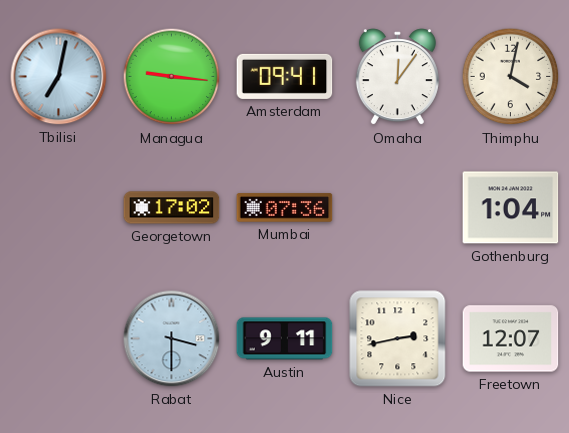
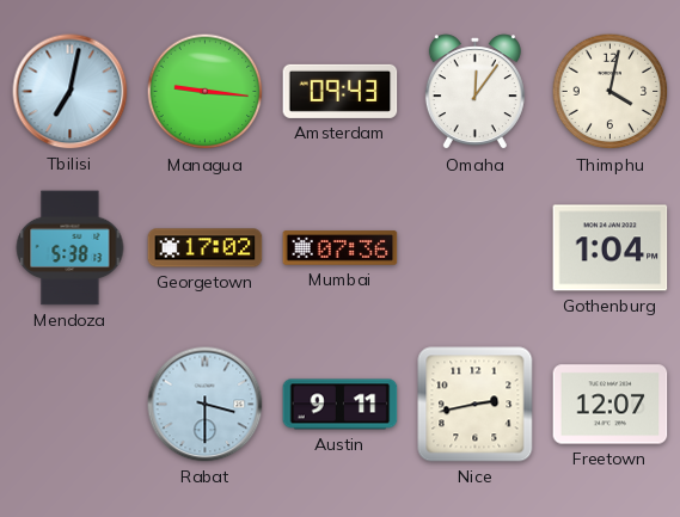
Amsterdam: 09:41 -> 09:43
Mendoza: none -> 5:38
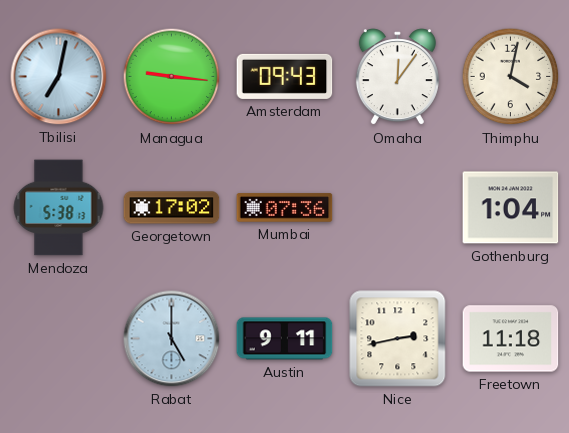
Rabat: 3:30 -> 5:00
Freetown: 12:07 -> 11:18
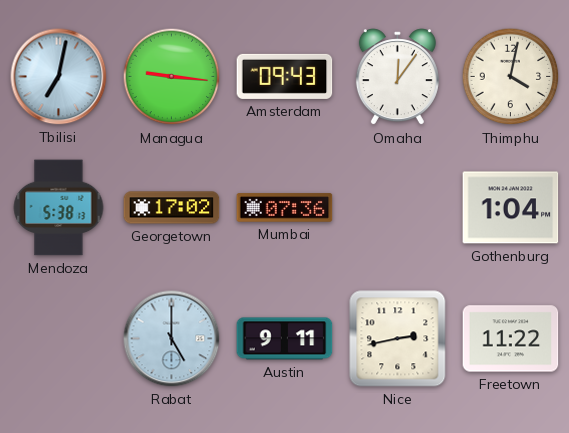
Freetown: 11:18 -> 11:22
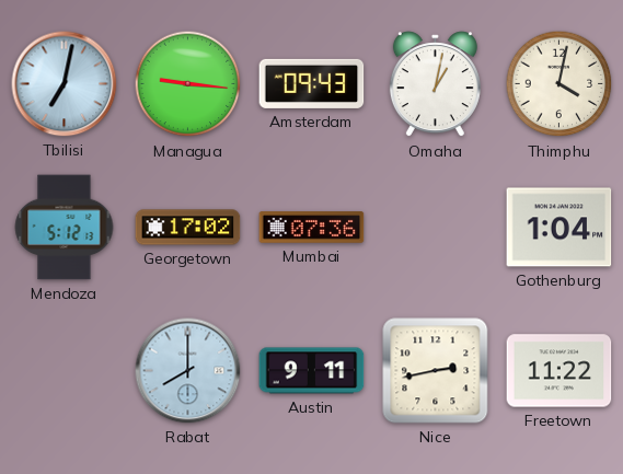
Omaha: 12:06 -> 1:02
Mendoza: 5:38 -> 5:12
Rabat: 5:00 -> 8:00
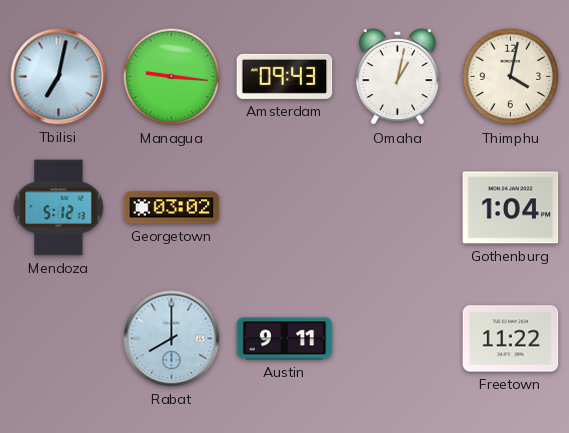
Georgetown: 17:02 -> 03:02
Mumbai: 07:36 -> none
Nice: 2:43 -> none
